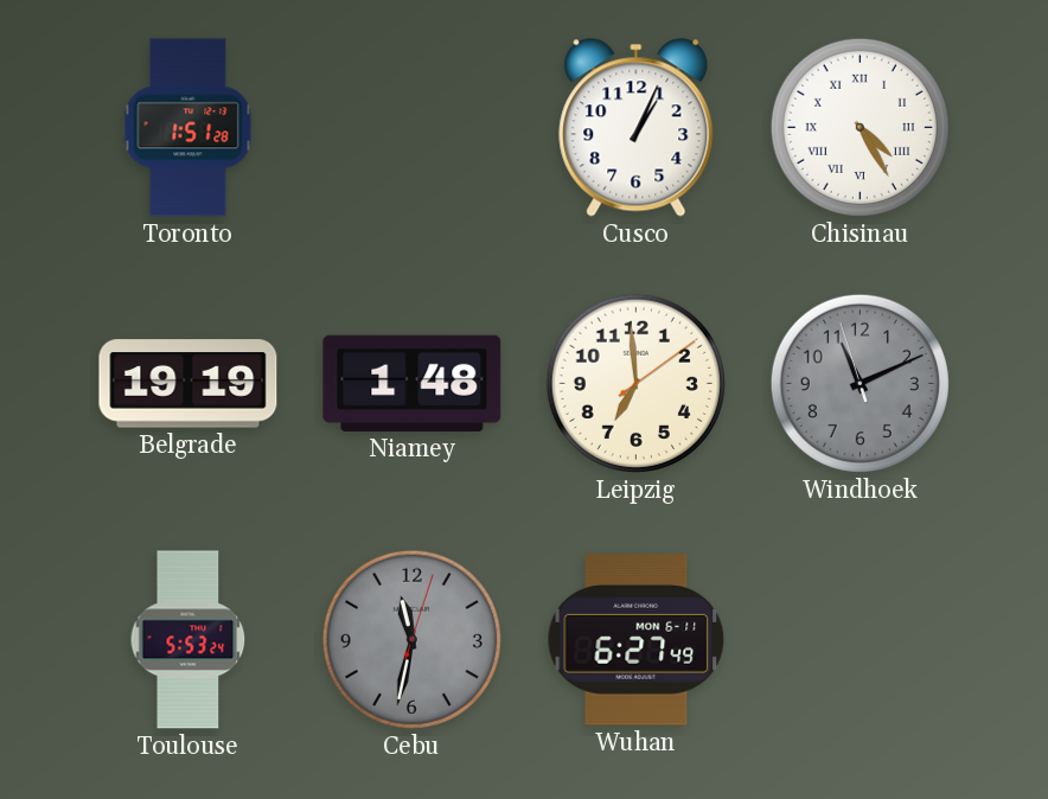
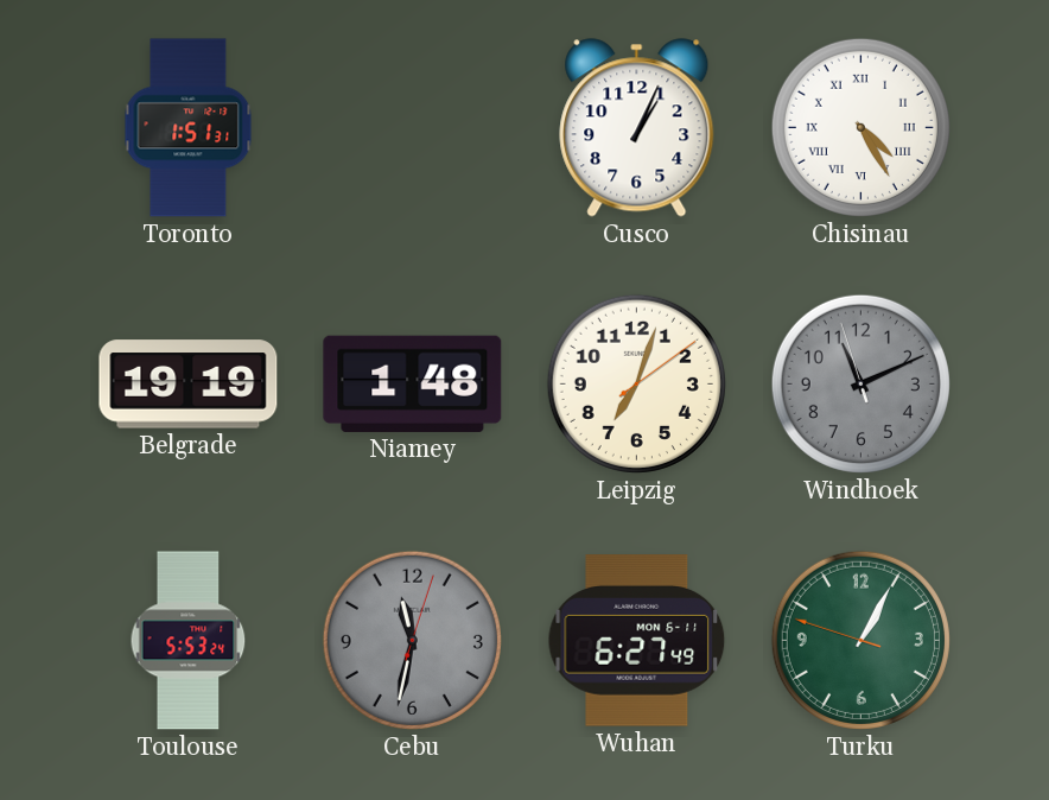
Toronto: 1:51:28 -> 1:51:31
Leipzig: 6:59 -> 7:03
Turku: none -> 1:04
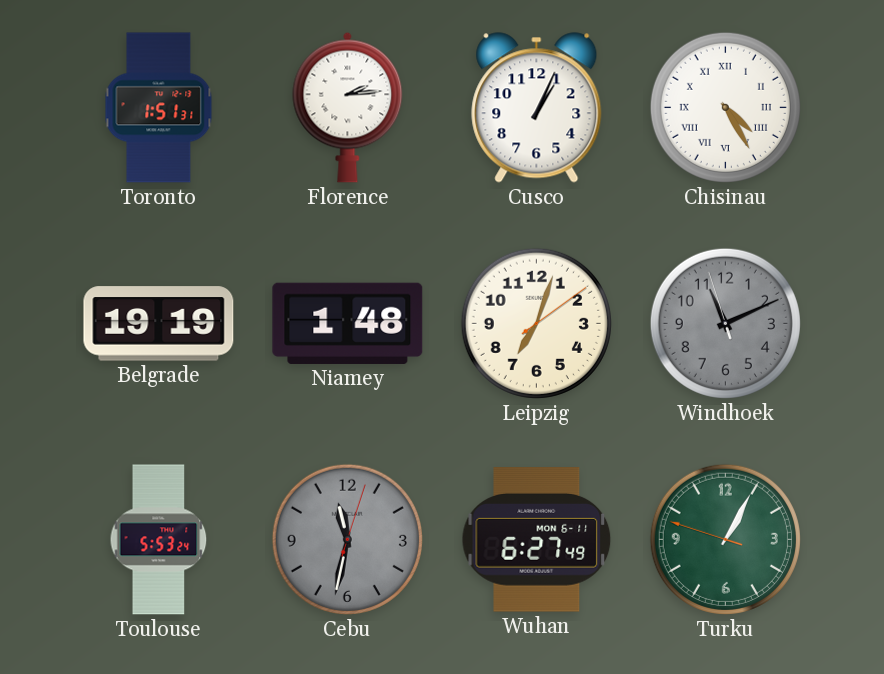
Florence: none -> 2:14
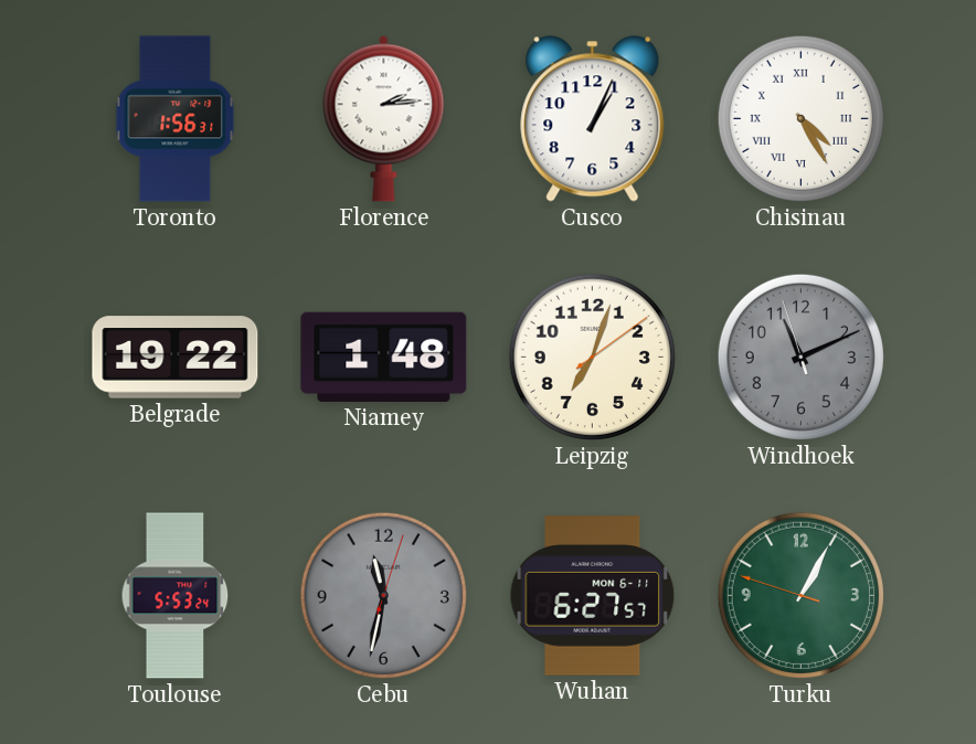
Toronto: 1:51 -> 1:56
Belgrade: 19:19 -> 19:22
Wuhan: 6:27:49 -> 6:27:57
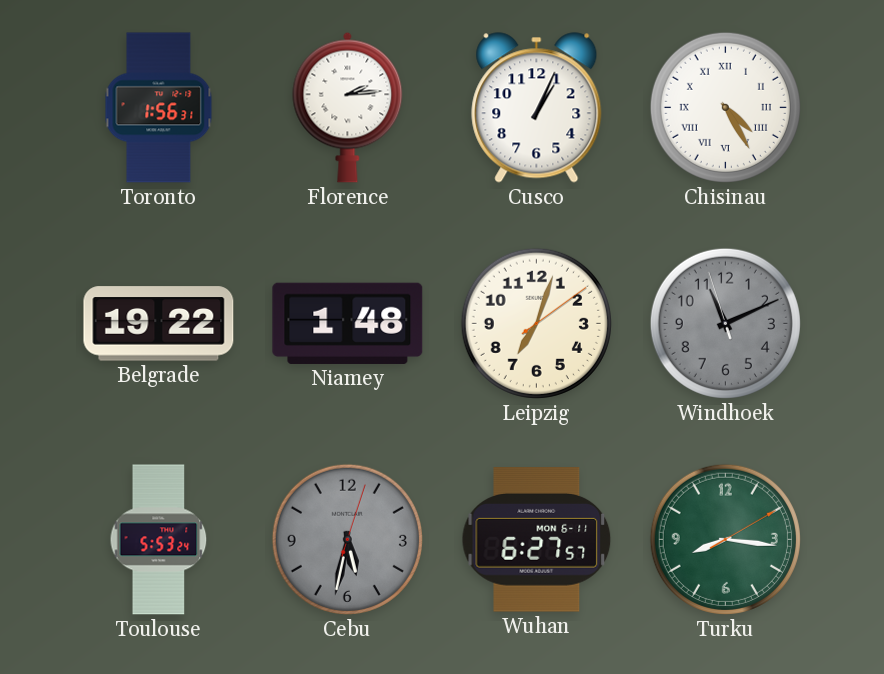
Cebu: 11:32 -> 5:32
Turku: 1:04 -> 8:16
